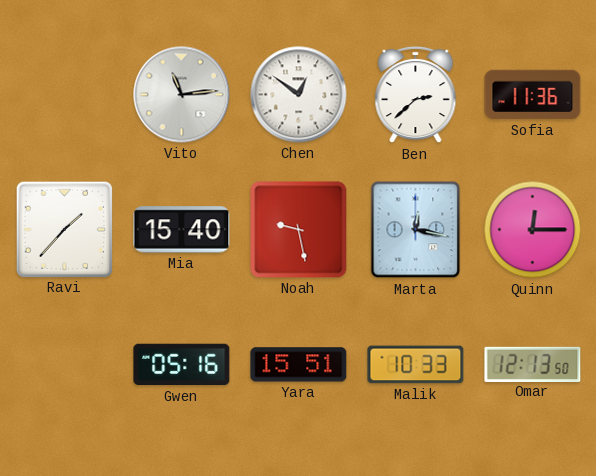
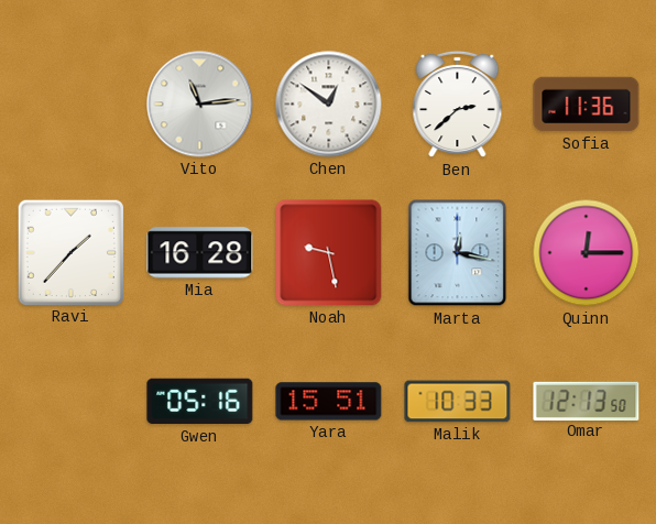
Mia: 15:40 -> 16:28
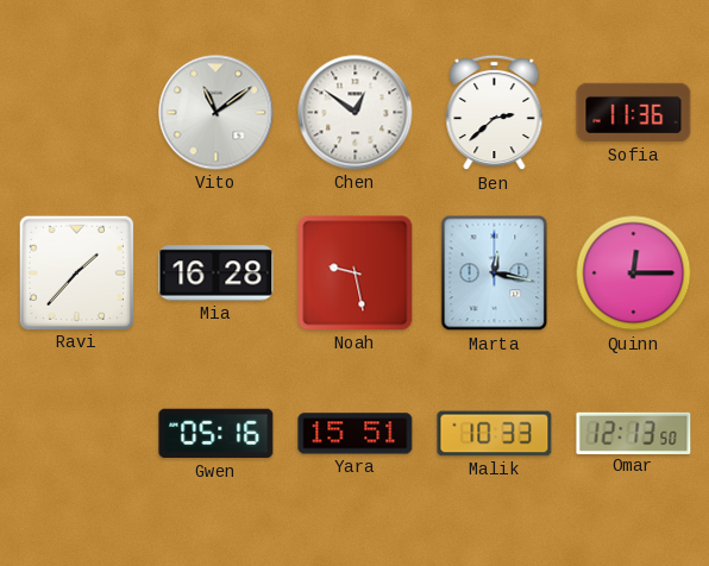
Vito: 11:14 -> 11:09
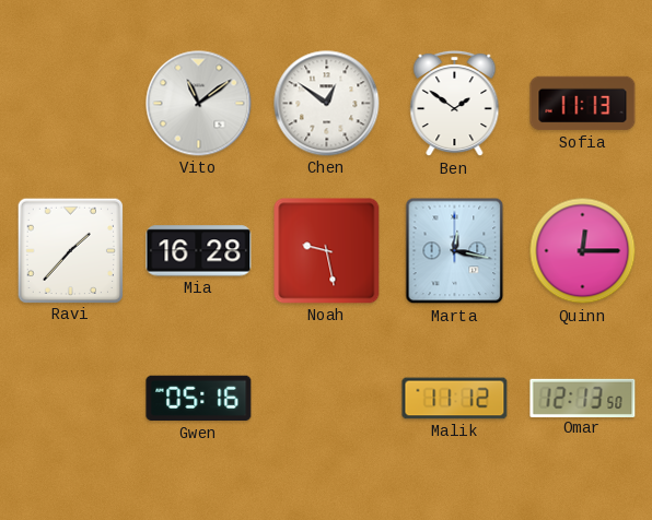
Ben: 2:38 -> 1:51
Sofia: 11:36 -> 11:13
Yara: 15:51 -> none
Malik: 10:33 -> 11:12
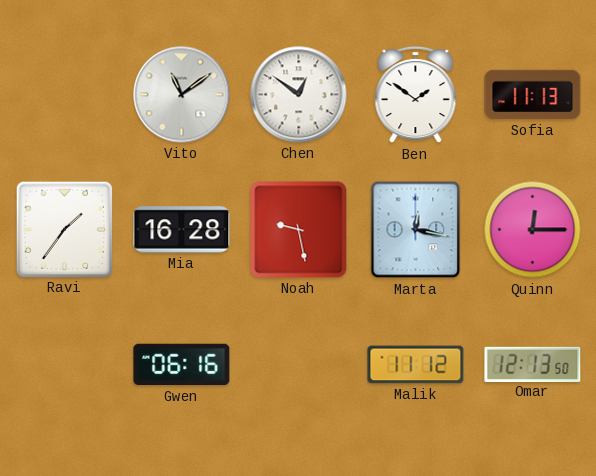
Ravi: 1:37 -> 1:36
Gwen: 05:16 -> 06:16
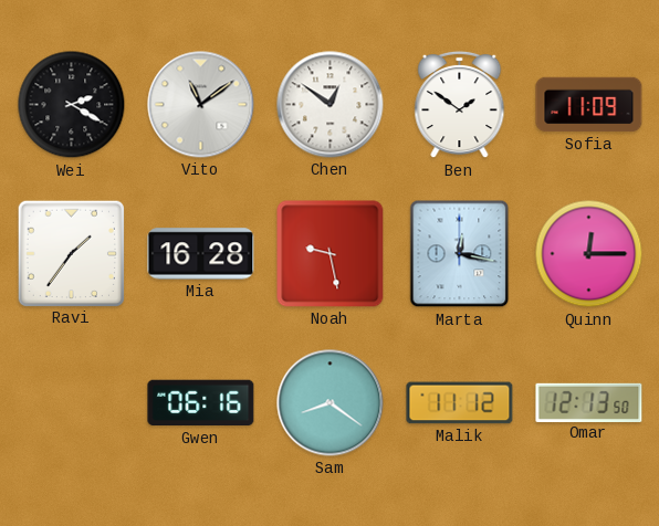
Wei: none -> 2:20
Sofia: 11:13 -> 11:09
Sam: none -> 8:21
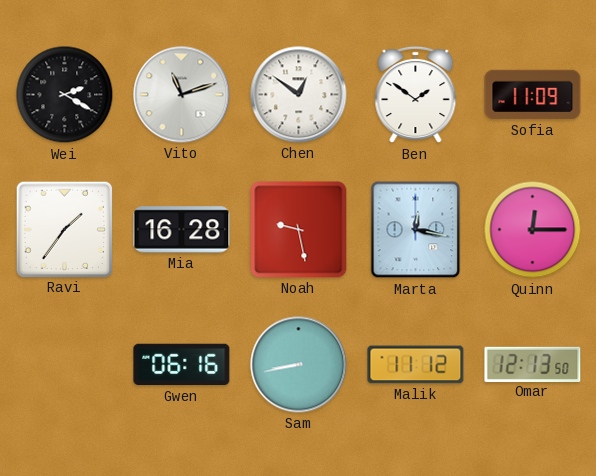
Vito: 11:09 -> 11:12
Sam: 8:21 -> 8:43
